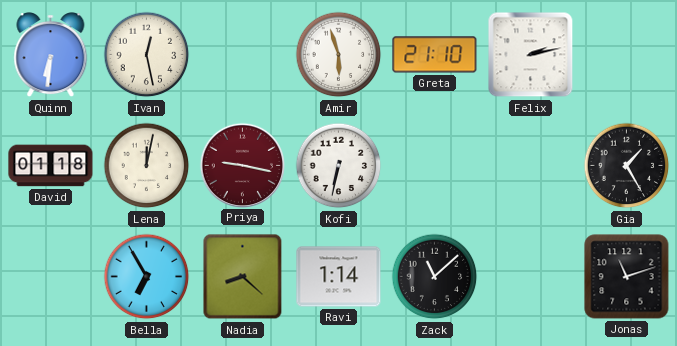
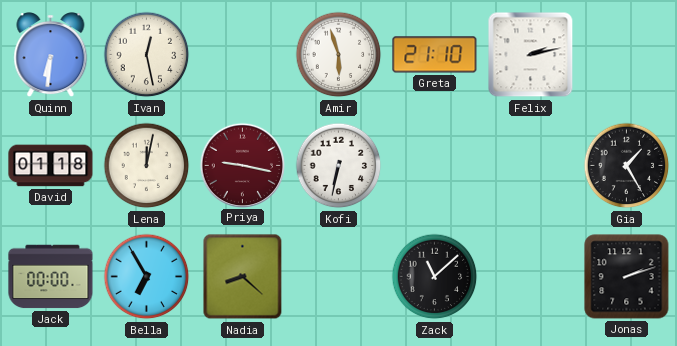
Jack: none -> 00:00
Ravi: 1:14 -> none
Jonas: 11:12 -> 2:12
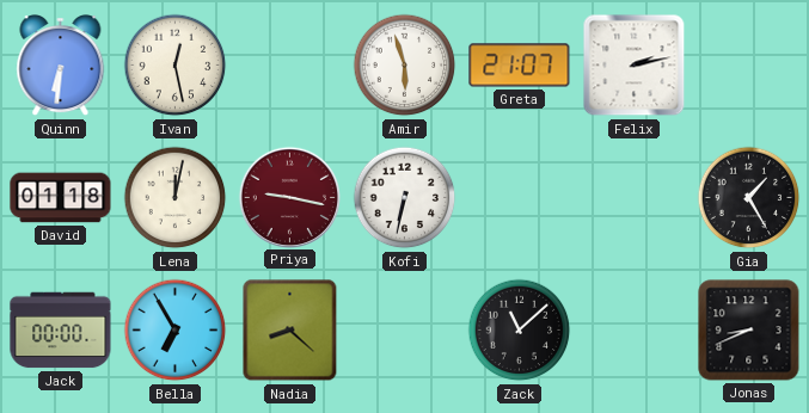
Greta: 21:10 -> 21:07
Jonas: 2:12 -> 8:41
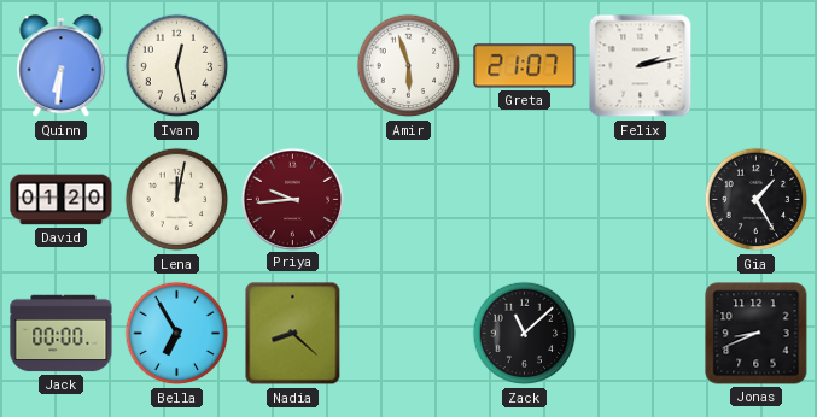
David: 01:18 -> 01:20
Priya: 9:17 -> 9:44
Kofi: 6:32 -> none
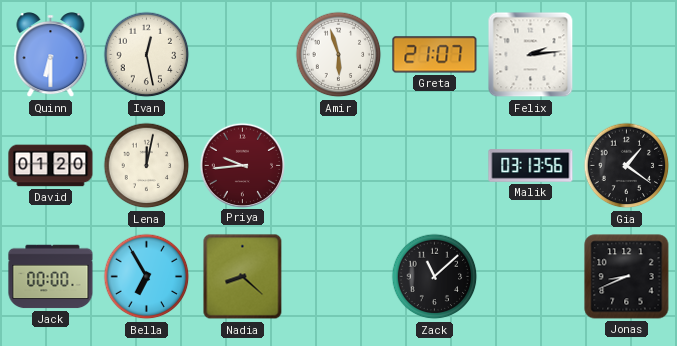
Quinn: 6:31 -> 6:30
Felix: 2:13 -> 2:14
Malik: none -> 03:13
Gia: 1:25 -> 1:21
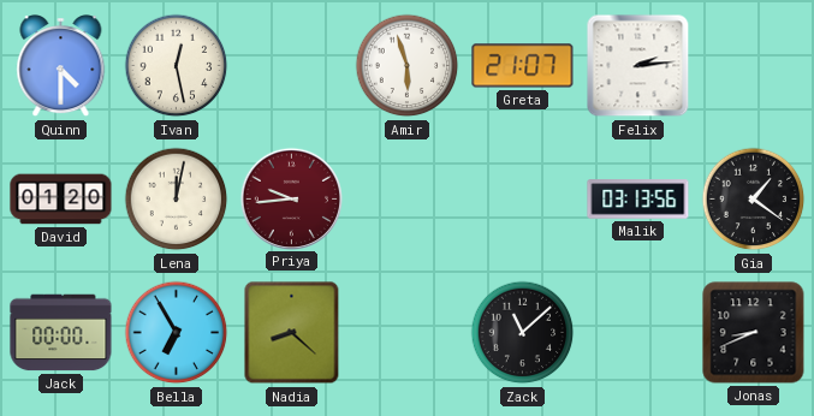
Quinn: 6:30 -> 4:30
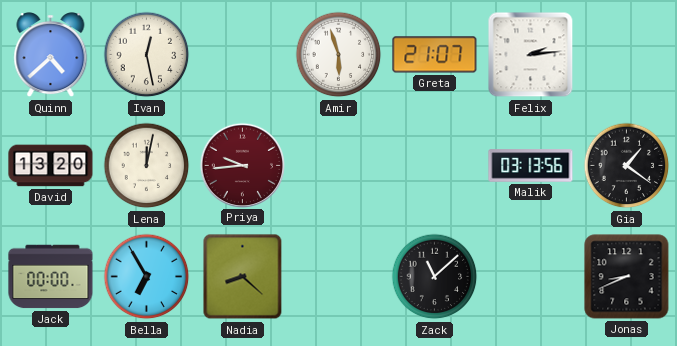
Quinn: 4:30 -> 4:38
David: 01:20 -> 13:20
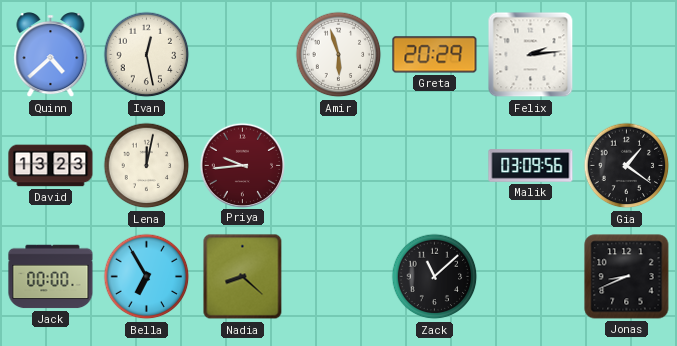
Greta: 21:07 -> 20:29
David: 13:20 -> 13:23
Malik: 03:13 -> 03:09
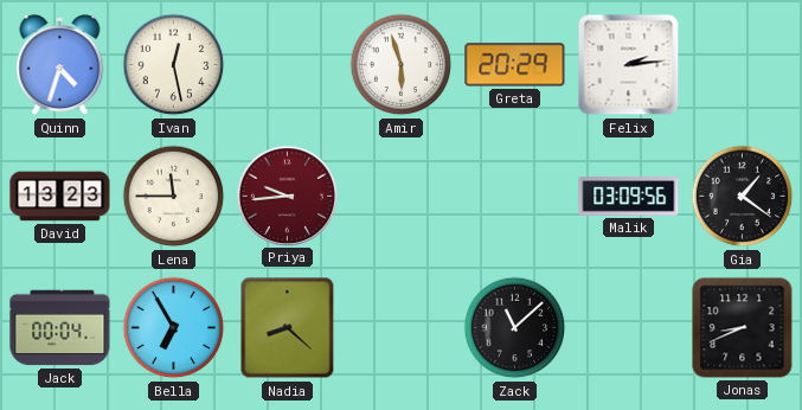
Quinn: 4:38 -> 4:33
Lena: 12:02 -> 11:45
Jack: 00:00 -> 00:04
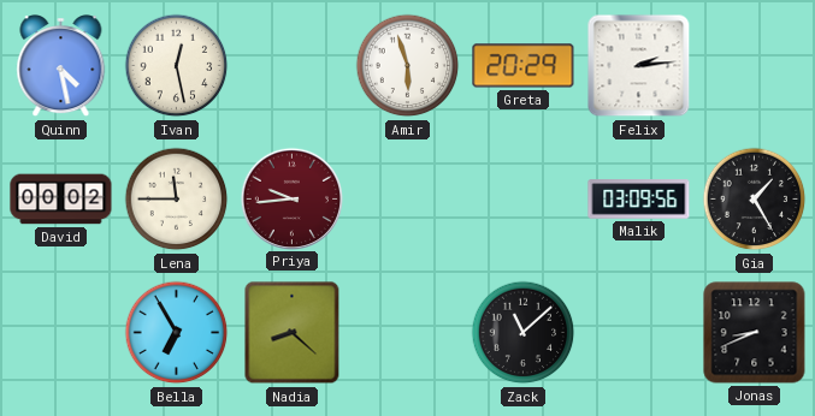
Quinn: 4:33 -> 4:28
David: 13:23 -> 00:02
Gia: 1:21 -> 1:25
Jack: 00:04 -> none
